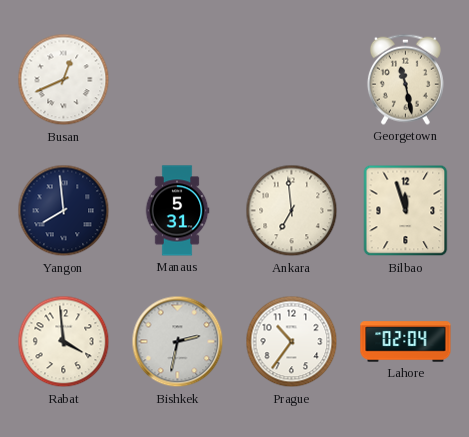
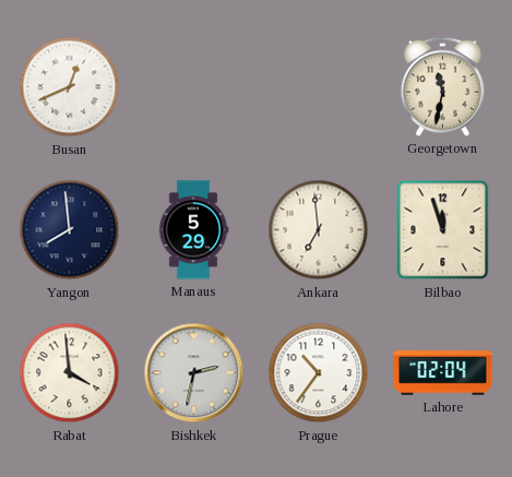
Georgetown: 11:28 -> 11:32
Manaus: 5:31 -> 5:29
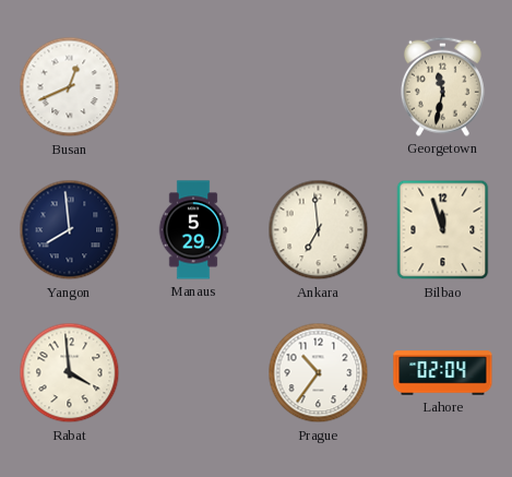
Bishkek: 2:32 -> none
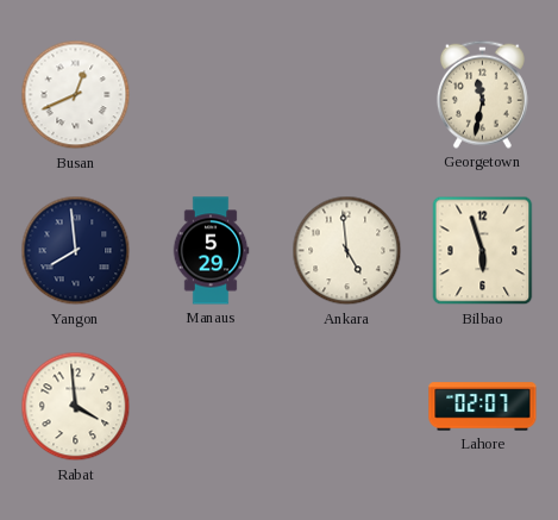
Ankara: 6:59 -> 4:59
Bilbao: 11:57 -> 5:57
Prague: 10:36 -> none
Lahore: 02:04 -> 02:07
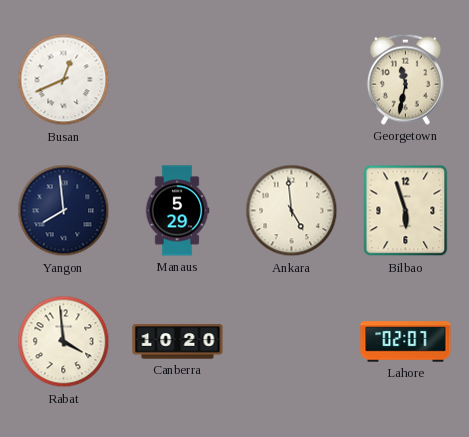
Canberra: none -> 10:20
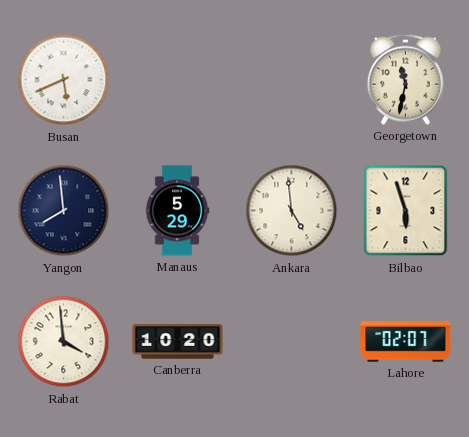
Busan: 12:41 -> 5:41
